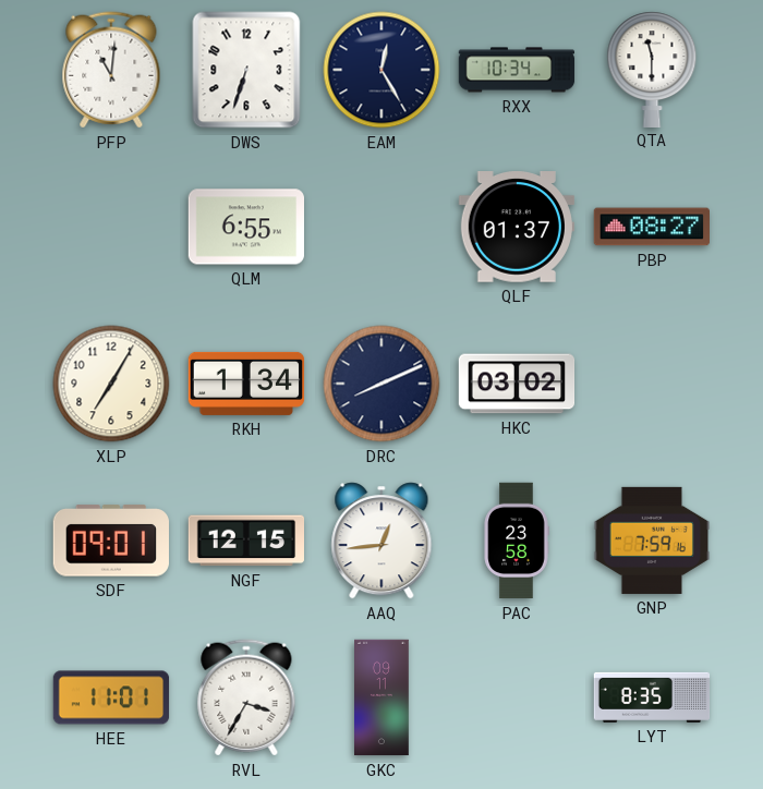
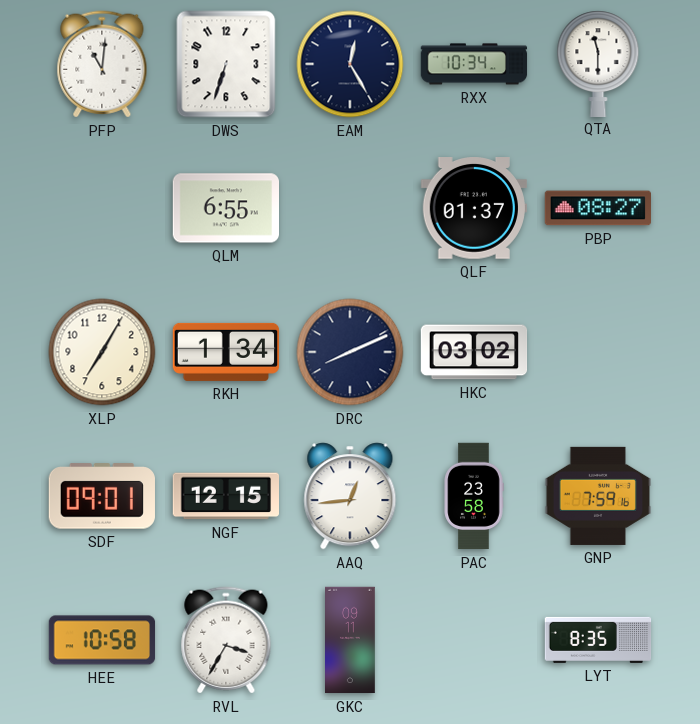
HEE: 11:01 -> 10:58
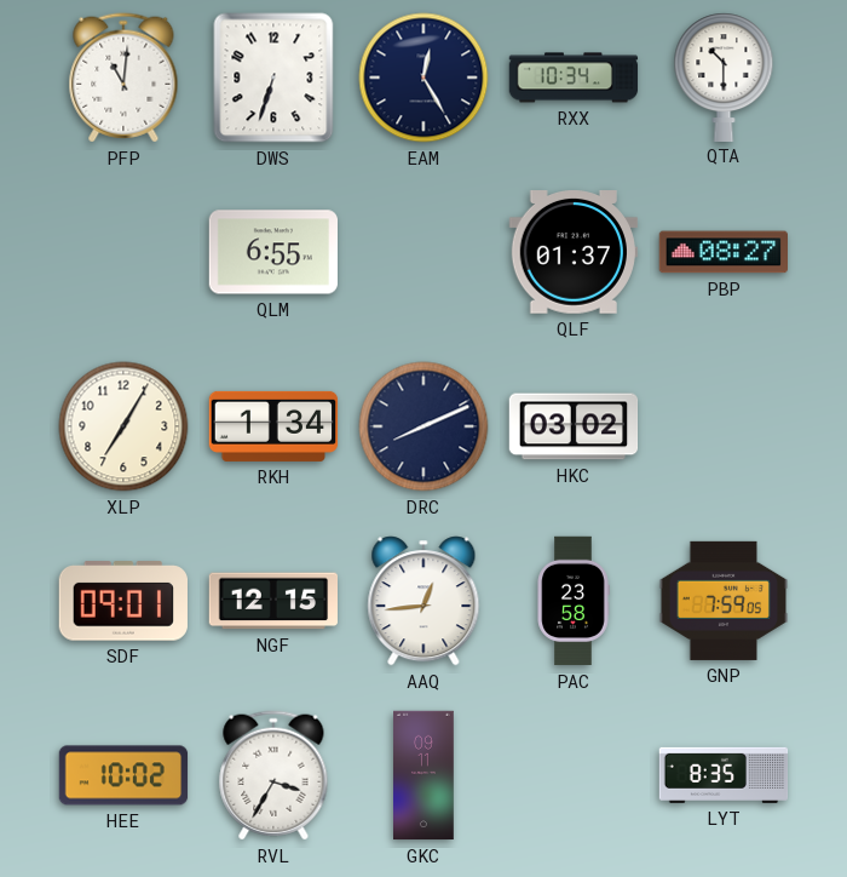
QTA: 11:30 -> 10:30
GNP: 7:59:16 -> 7:59:05
HEE: 10:58 -> 10:02
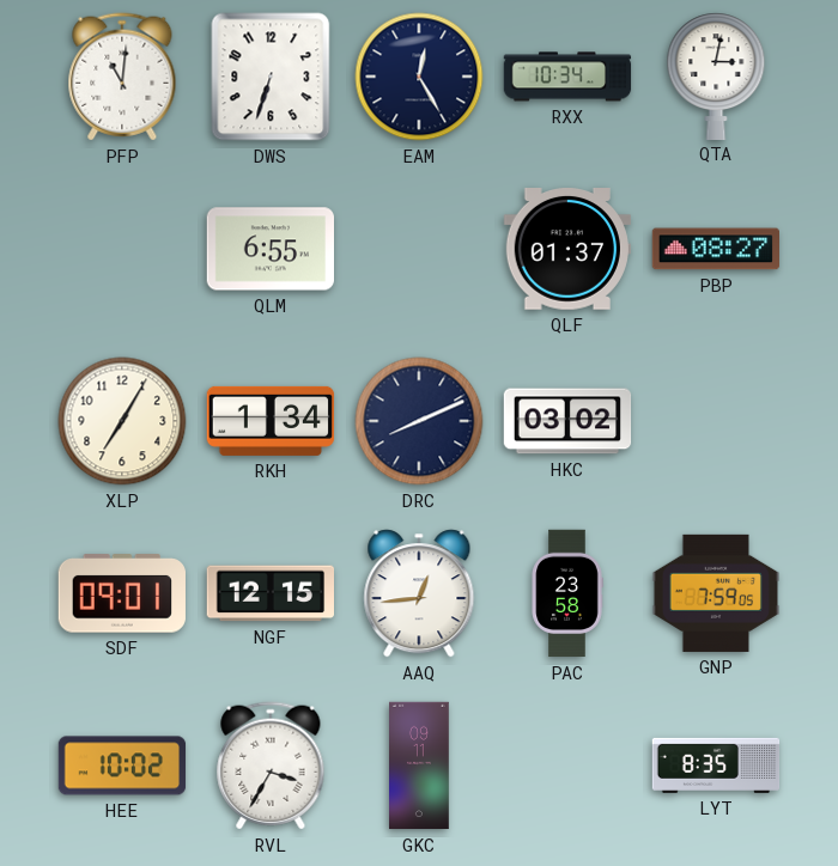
QTA: 10:30 -> 3:02
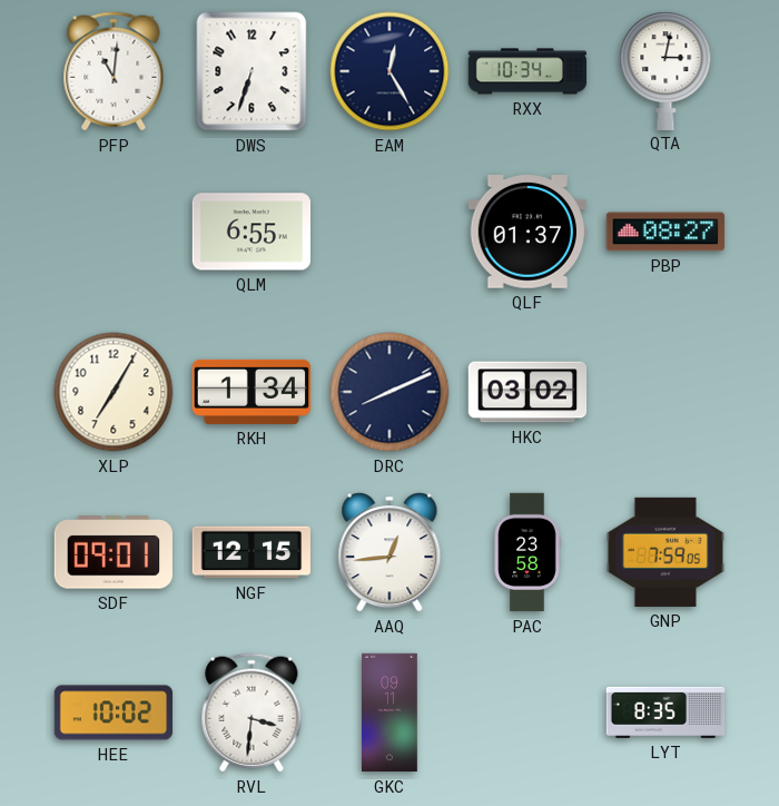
RVL: 3:35 -> 3:31
